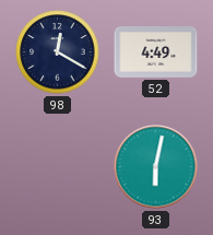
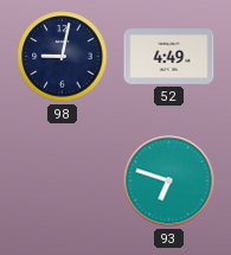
98: 12:20 -> 9:02
93: 6:02 -> 6:48
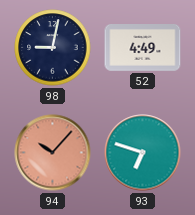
94: none -> 10:07
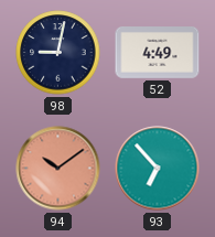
94: 10:07 -> 10:09
93: 6:48 -> 6:53
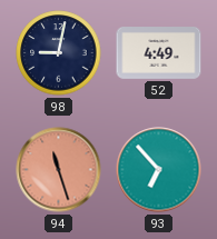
94: 10:09 -> 11:27
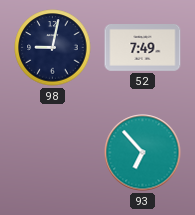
52: 4:49 -> 7:49
94: 11:27 -> none
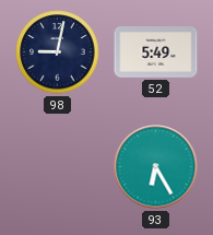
52: 7:49 -> 5:49
93: 6:53 -> 6:25
